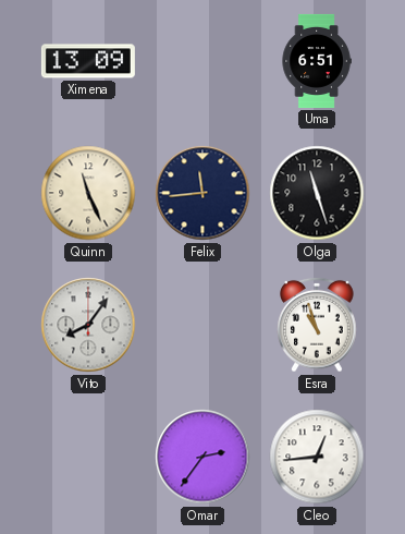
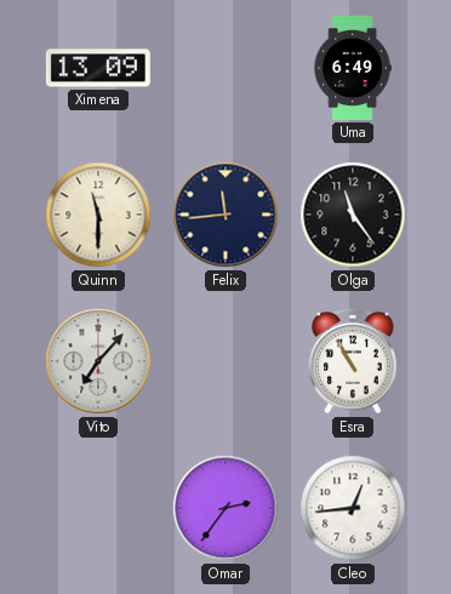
Uma: 6:51 -> 6:49
Quinn: 11:26 -> 11:30
Olga: 11:27 -> 11:24
Vito: 8:06 -> 7:07
Esra: 10:57 -> 10:55
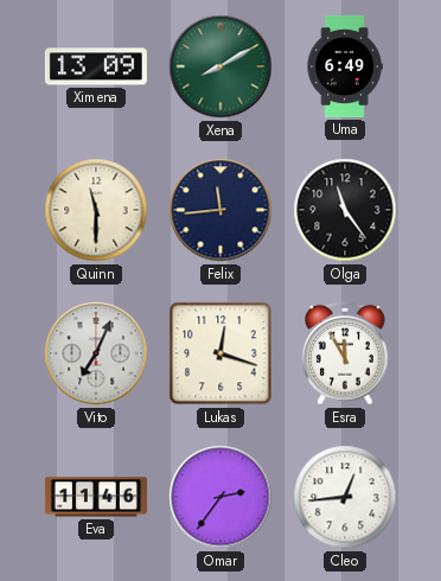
Xena: none -> 8:10
Vito: 7:07 -> 7:04
Lukas: none -> 12:18
Esra: 10:55 -> 11:55
Eva: none -> 11:46
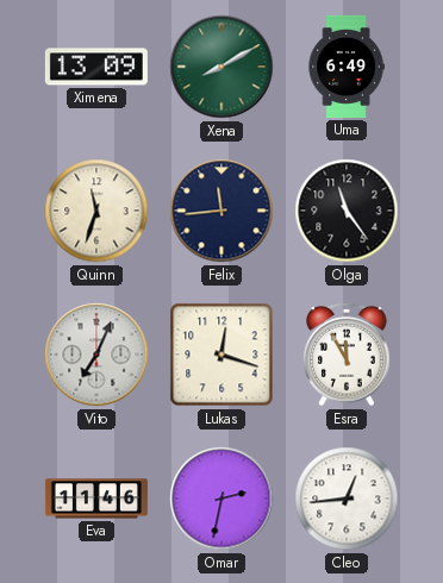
Quinn: 11:30 -> 11:33
Omar: 2:36 -> 2:32
